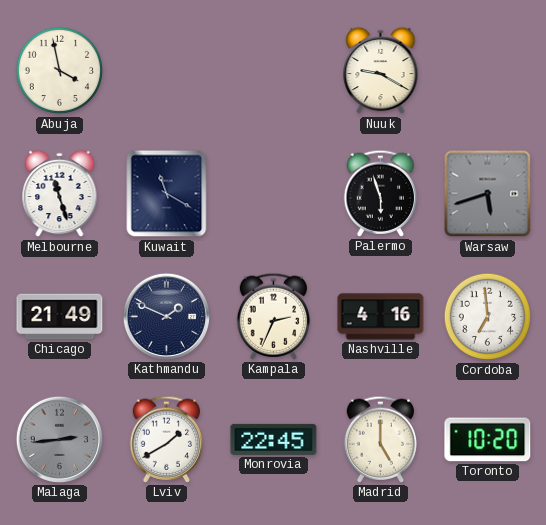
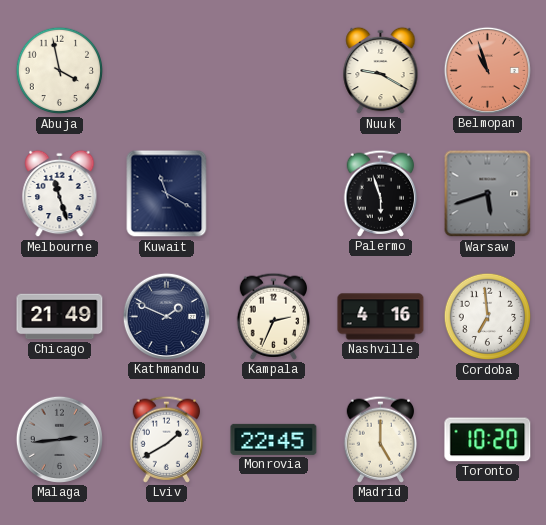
Belmopan: none -> 10:57
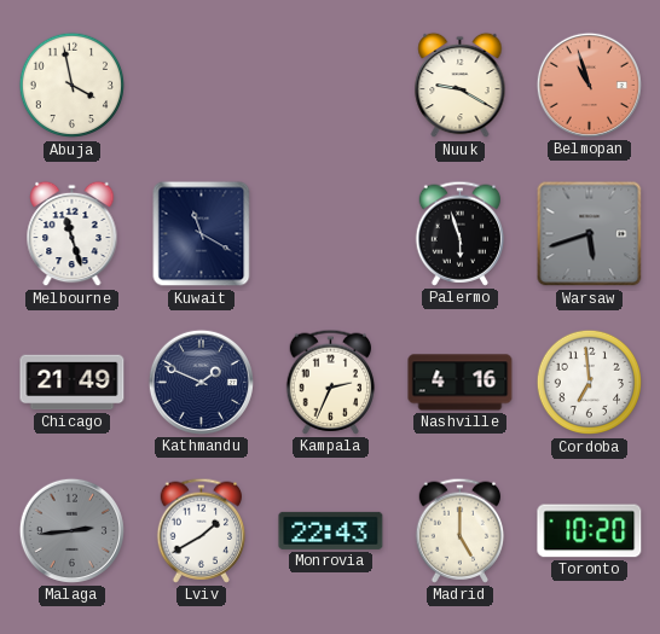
Monrovia: 22:45 -> 22:43
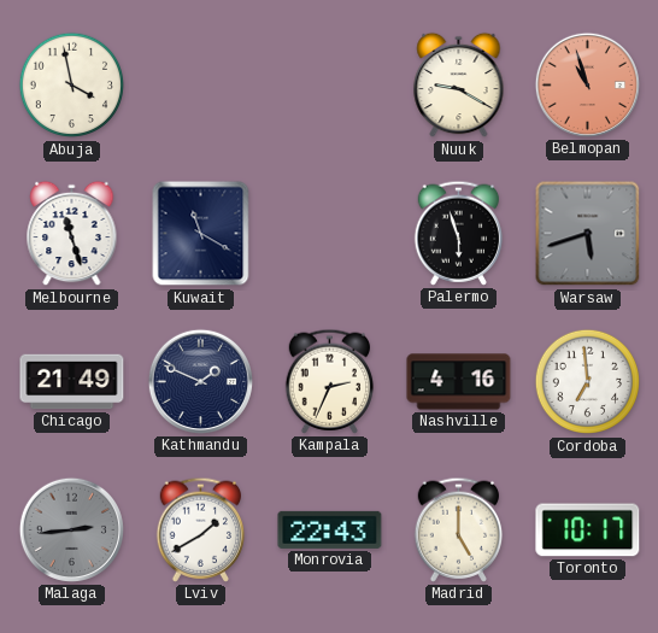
Toronto: 10:20 -> 10:17
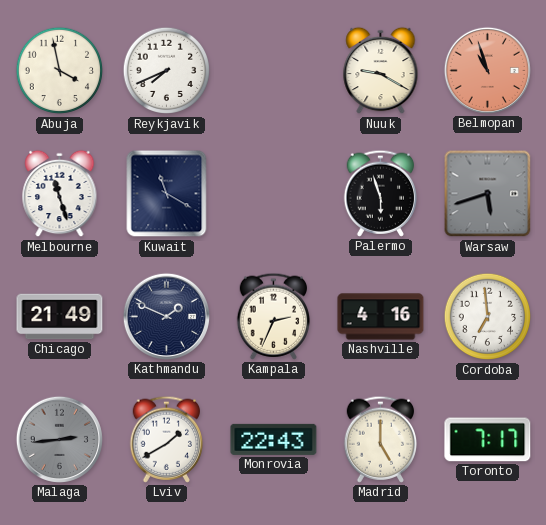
Reykjavik: none -> 7:41
Toronto: 10:17 -> 7:17
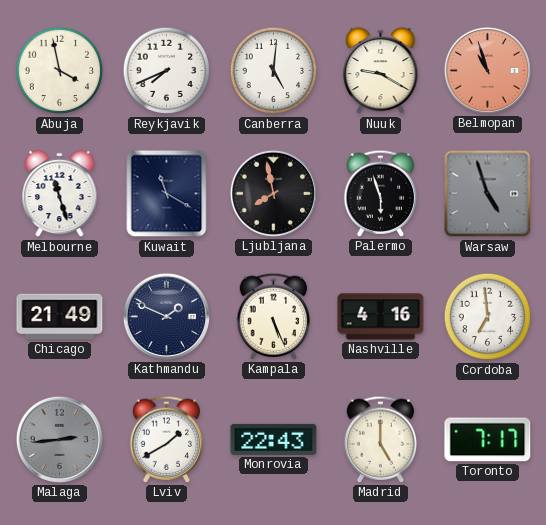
Canberra: none -> 5:01
Ljubljana: none -> 7:58
Warsaw: 5:42 -> 4:57
Kampala: 2:34 -> 5:26
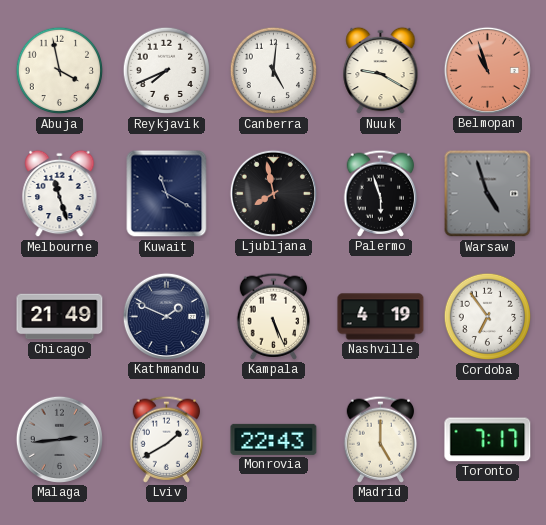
Nashville: 4:16 -> 4:19
Cordoba: 6:59 -> 6:54
